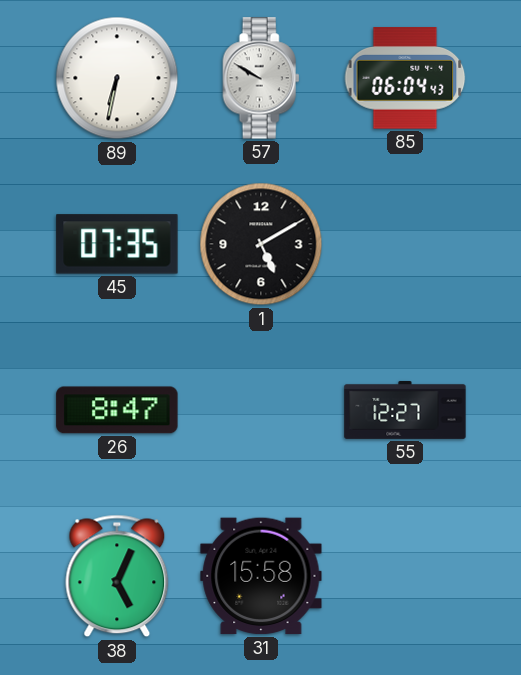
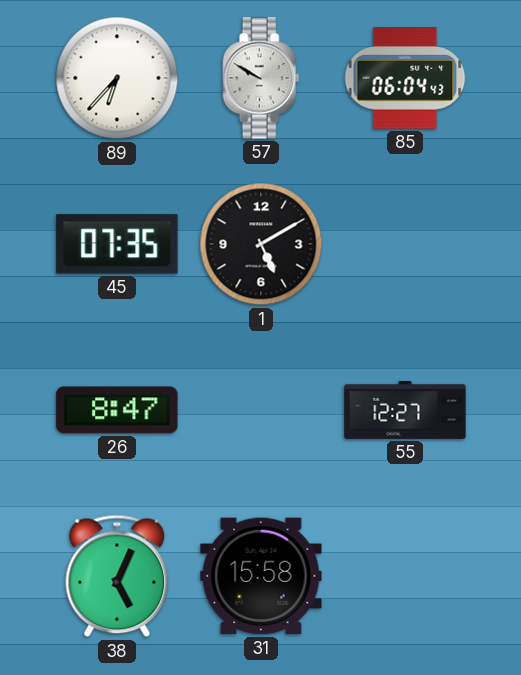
89: 6:32 -> 6:37
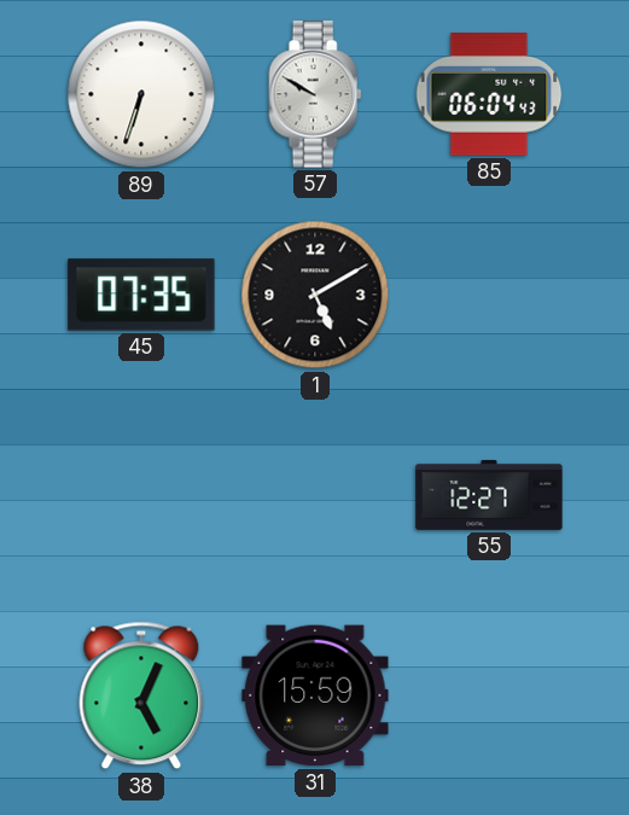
89: 6:37 -> 6:33
26: 8:47 -> none
31: 15:58 -> 15:59
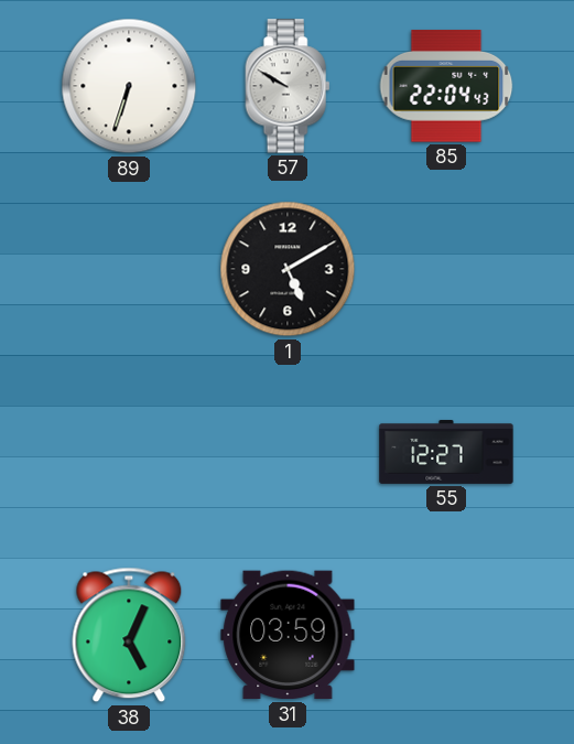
85: 06:04 -> 22:04
45: 07:35 -> none
31: 15:59 -> 03:59
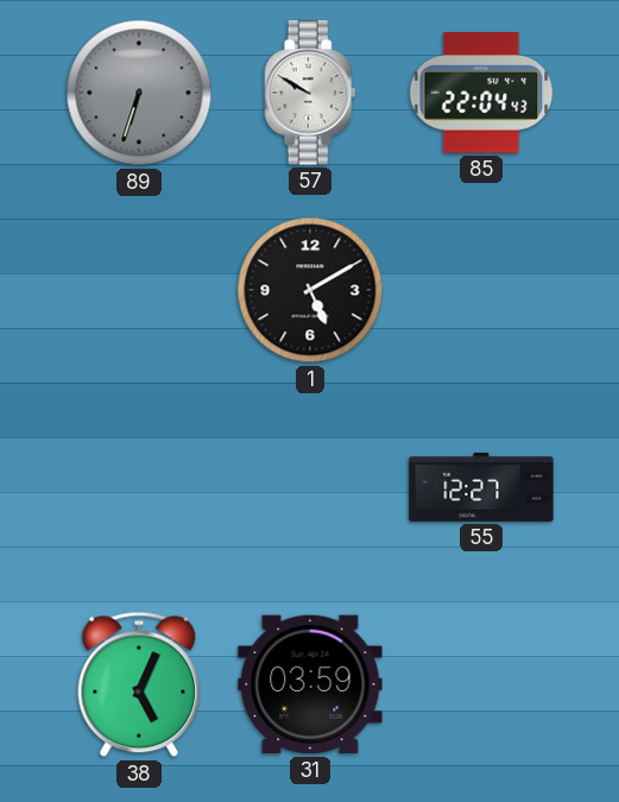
89 dial: white -> grey
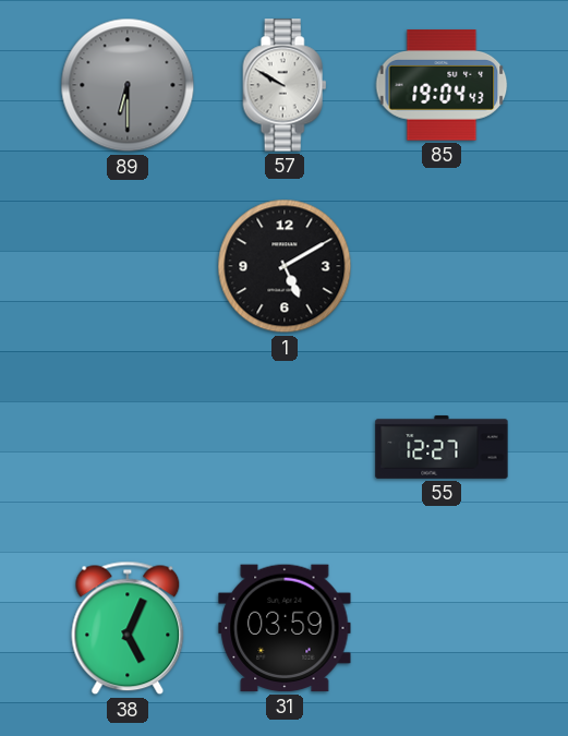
89: 6:33 -> 6:30
85: 22:04 -> 19:04
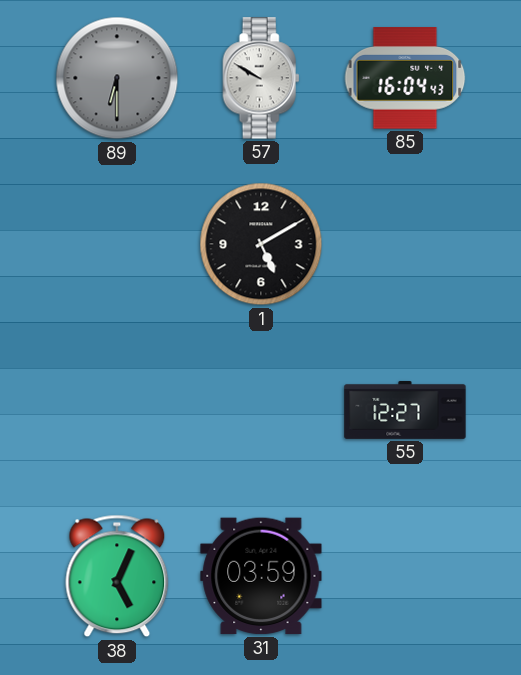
85: 19:04 -> 16:04
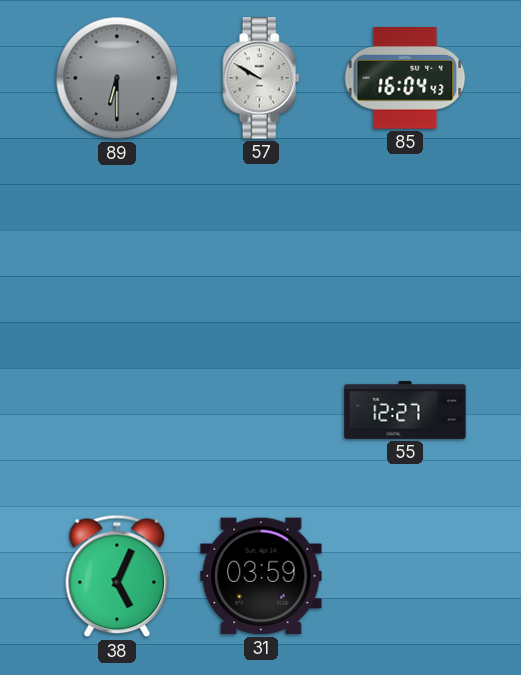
1: 5:10 -> none
